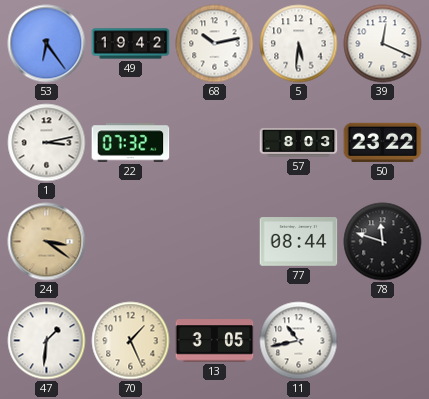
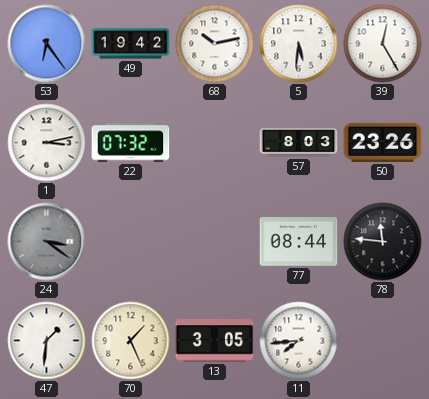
39: 12:19 -> 12:25
50: 23:22 -> 23:26
24 dial: champagne -> grey
78: 11:48 -> 11:46
11: 10:43 -> 7:44
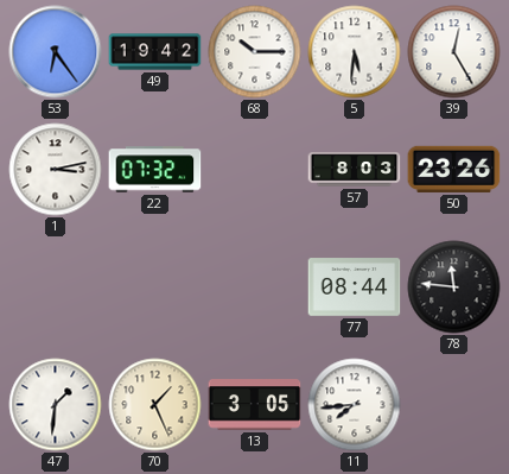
68: 10:13 -> 10:15
24: 3:21 -> none
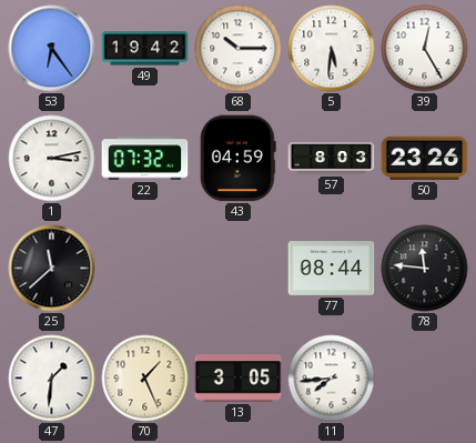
43: none -> 04:59
25: none -> 11:38
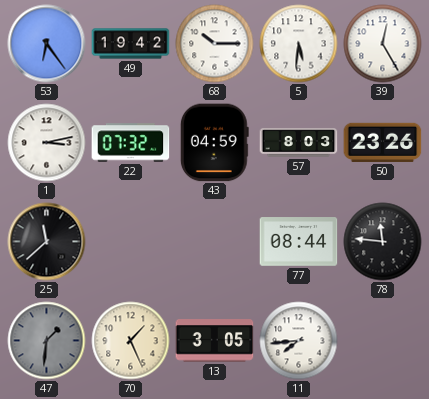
47 dial: white -> grey
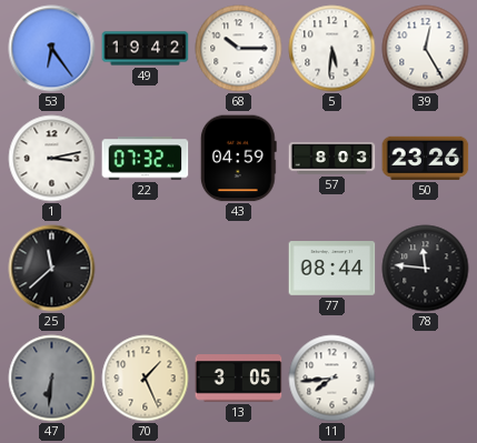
47: 1:31 -> 6:31
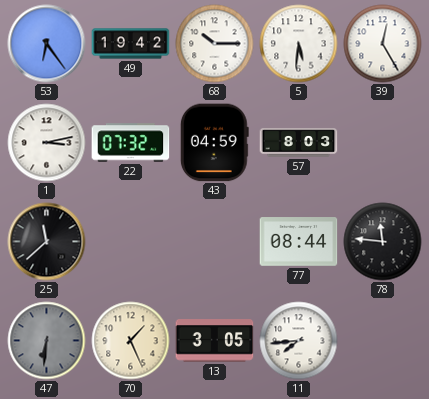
50: 23:26 -> none
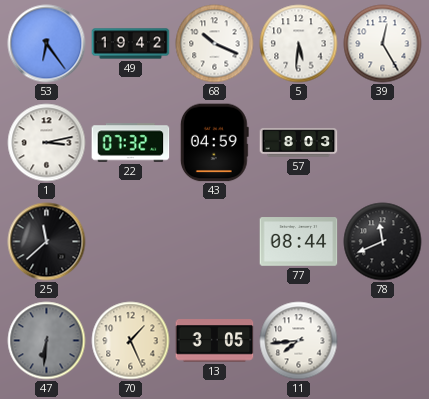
68: 10:15 -> 10:19
78: 11:46 -> 11:41
